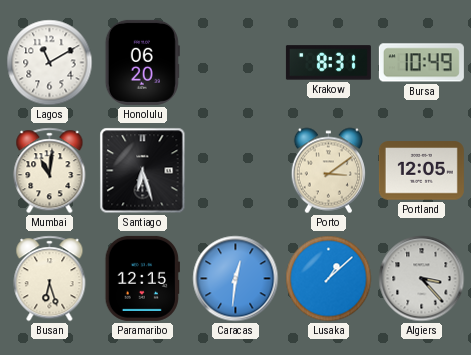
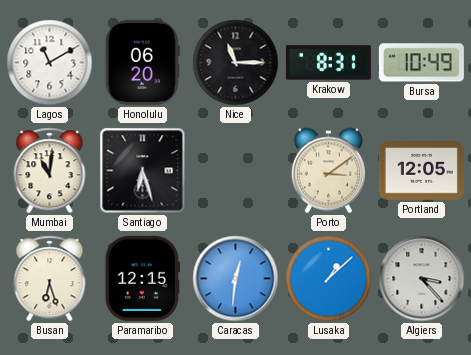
Nice: none -> 11:15
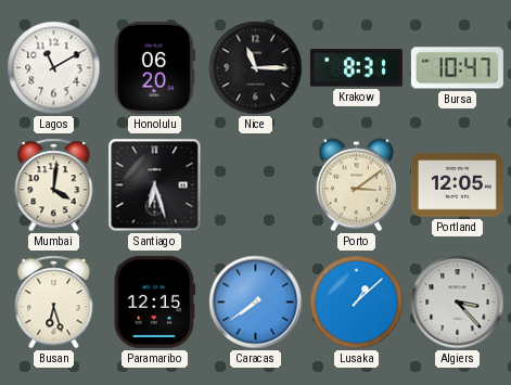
Bursa: 10:49 -> 10:47
Mumbai: 11:01 -> 4:01
Caracas: 12:31 -> 7:39
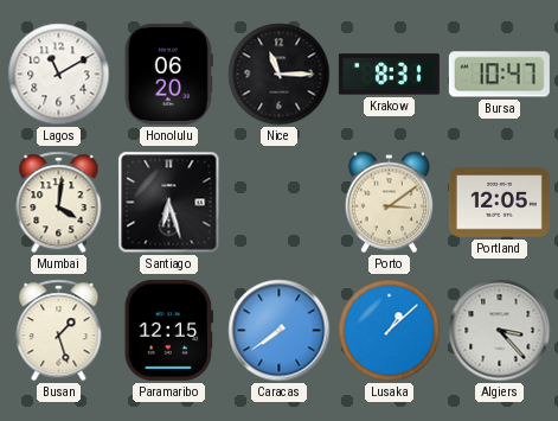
Busan: 6:27 -> 1:27
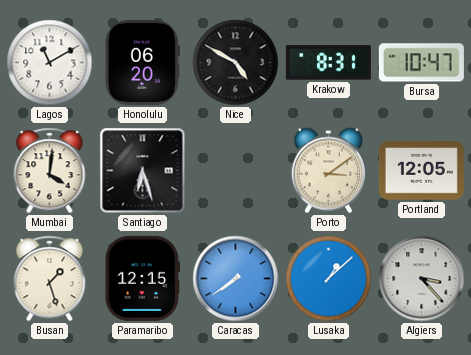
Nice: 11:15 -> 4:50
